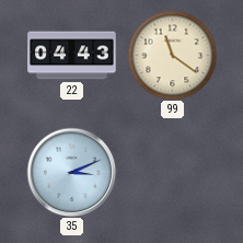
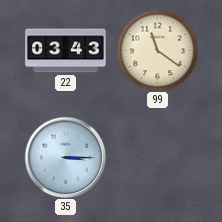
22: 04:43 -> 03:43
35: 3:11 -> 3:15
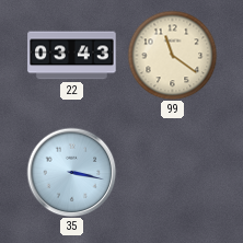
35: 3:15 -> 3:17
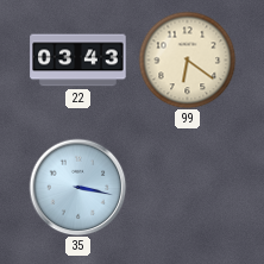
99: 11:21 -> 6:21
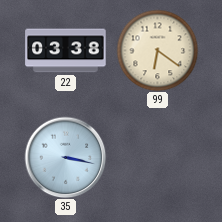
22: 03:43 -> 03:38
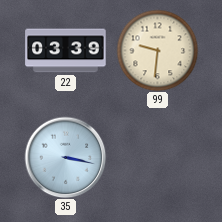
22: 03:38 -> 03:39
99: 6:21 -> 9:31
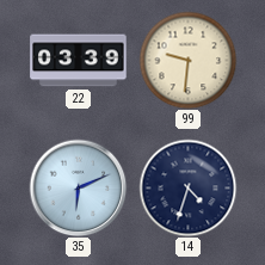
35: 3:17 -> 6:11
14: none -> 4:33
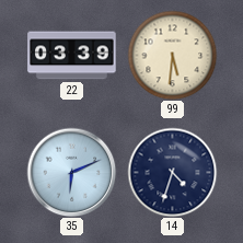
99: 9:31 -> 5:31
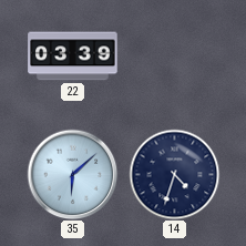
99: 5:31 -> none
35: 6:11 -> 6:08
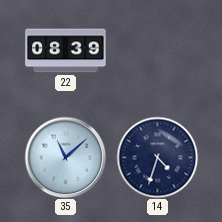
22: 03:39 -> 08:39
35: 6:08 -> 11:08
